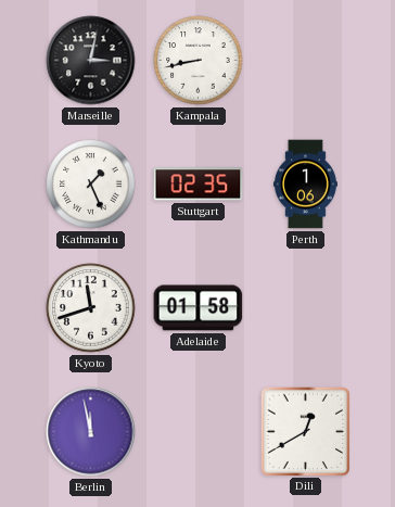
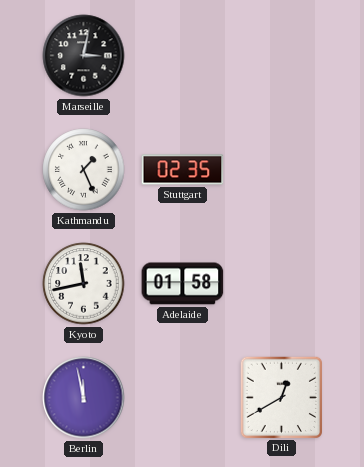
Kampala: 8:43 -> none
Perth: 1:06 -> none
Kyoto: 11:42 -> 11:43
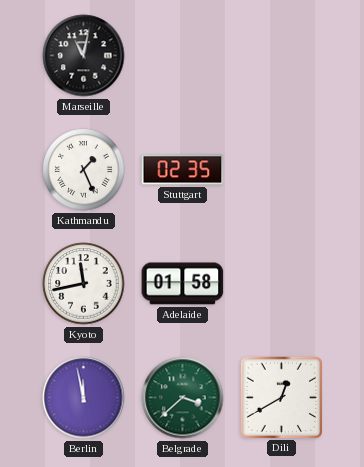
Marseille: 3:02 -> 11:02
Belgrade: none -> 3:38
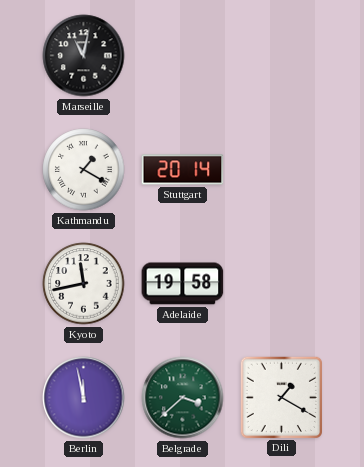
Kathmandu: 1:26 -> 1:20
Stuttgart: 02:35 -> 20:14
Adelaide: 01:58 -> 19:58
Dili: 12:40 -> 1:20
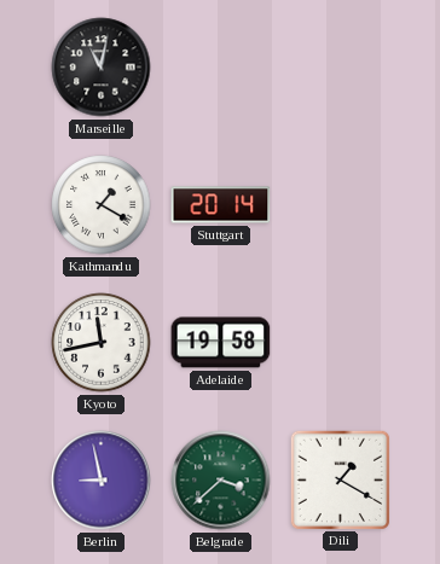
Berlin: 11:58 -> 8:58
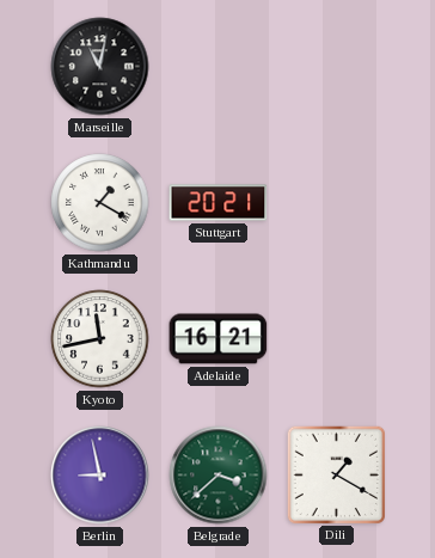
Stuttgart: 20:14 -> 20:21
Adelaide: 19:58 -> 16:21
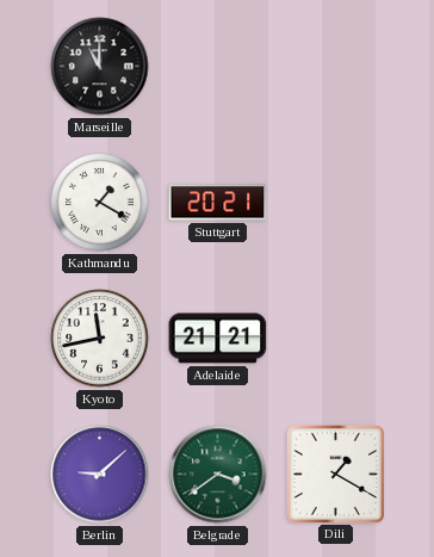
Marseille: 11:02 -> 11:00
Adelaide: 16:21 -> 21:21
Berlin: 8:58 -> 9:08
Belgrade: 3:38 -> 3:39
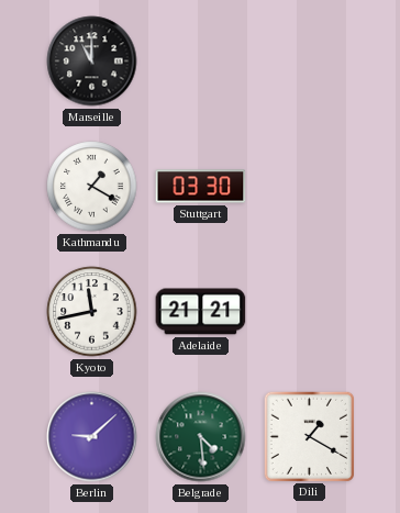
Stuttgart: 20:21 -> 03:30
Belgrade: 3:39 -> 4:29
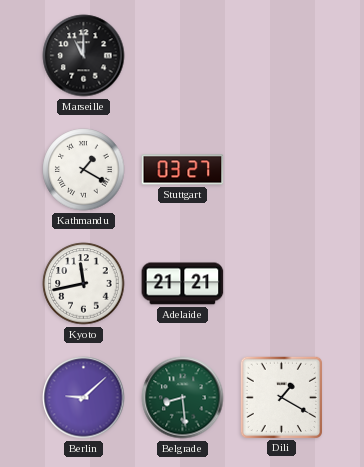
Stuttgart: 03:30 -> 03:27
Belgrade: 4:29 -> 8:29
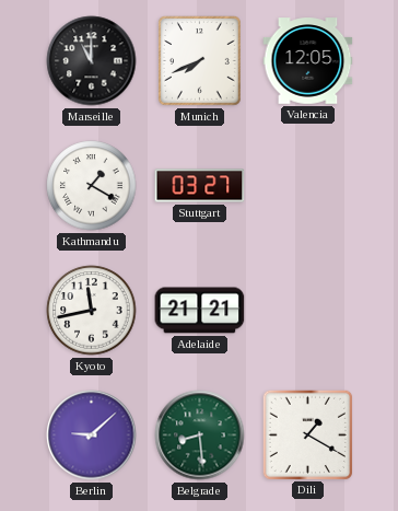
Munich: none -> 7:41
Valencia: none -> 12:05
